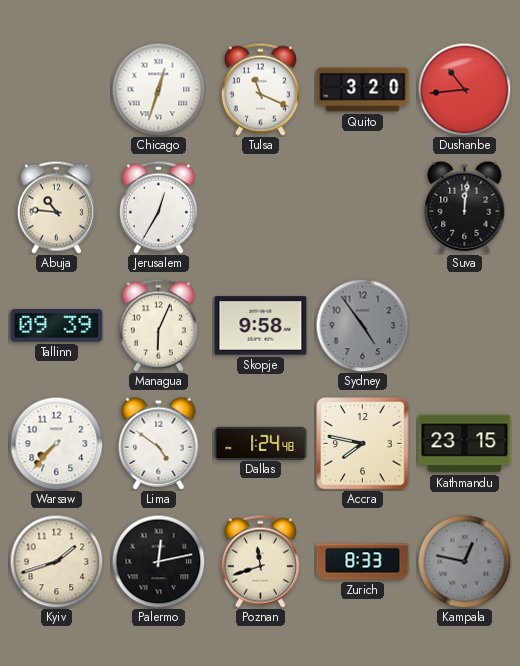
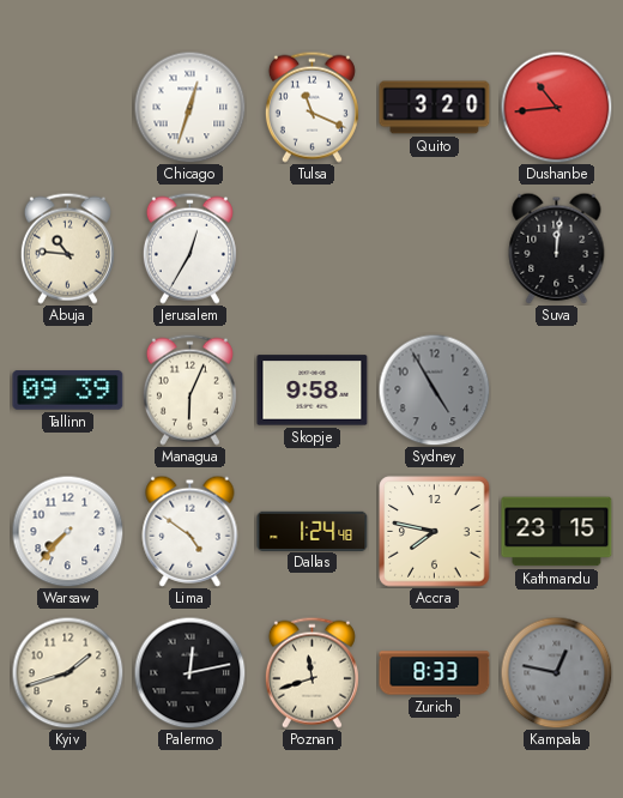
Sydney: 4:54 -> 4:55
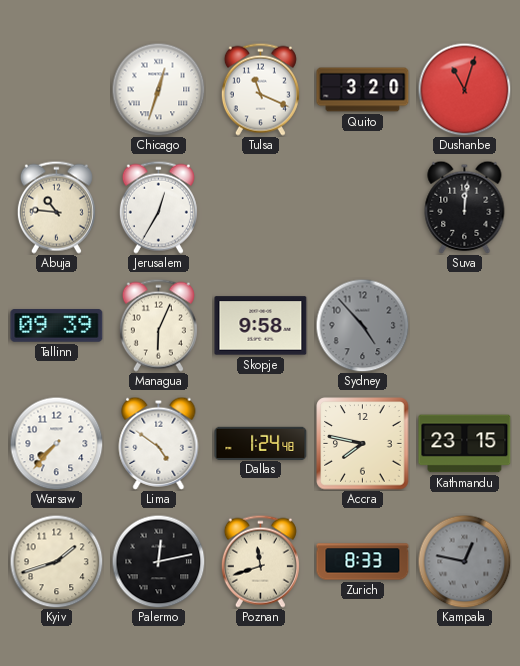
Dushanbe: 10:44 -> 11:03
Sydney: 4:55 -> 4:53
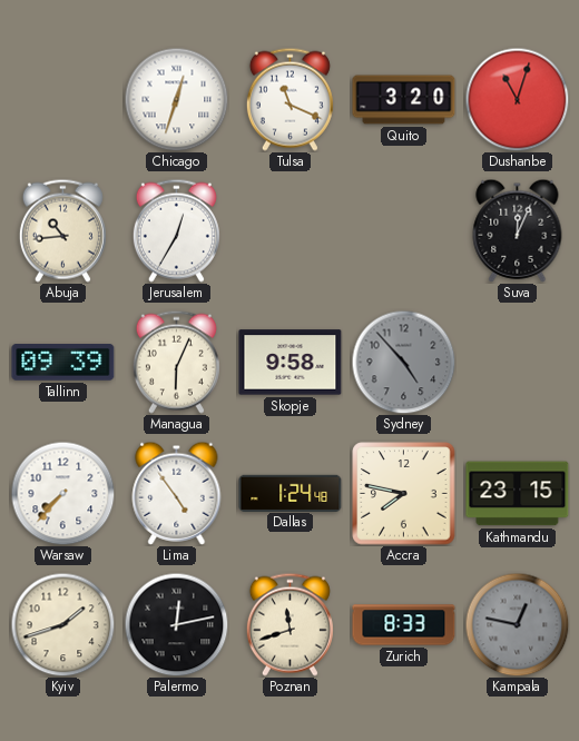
Abuja: 10:46 -> 10:44
Suva: 12:01 -> 12:04
Lima: 4:51 -> 4:54
